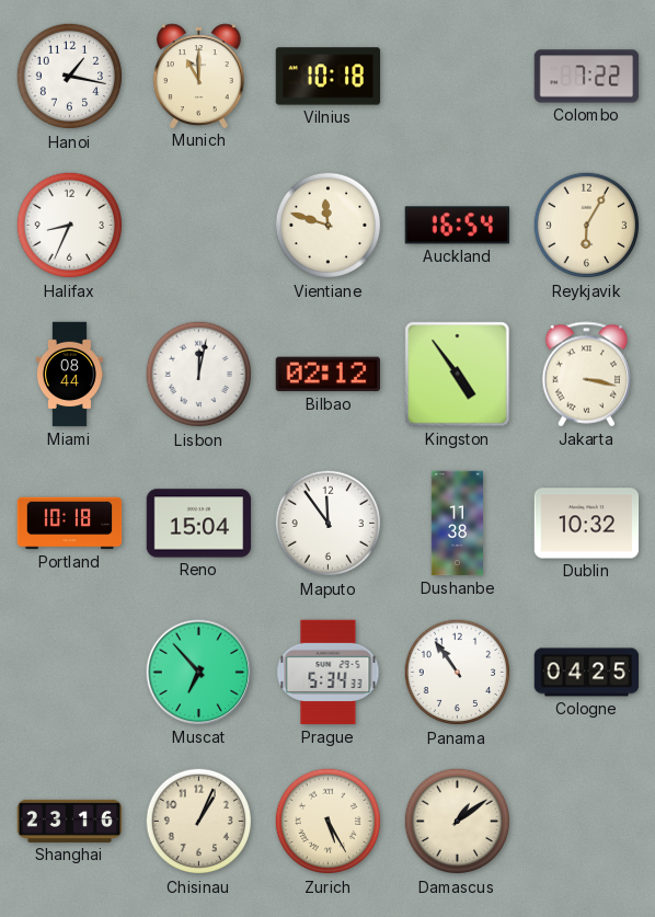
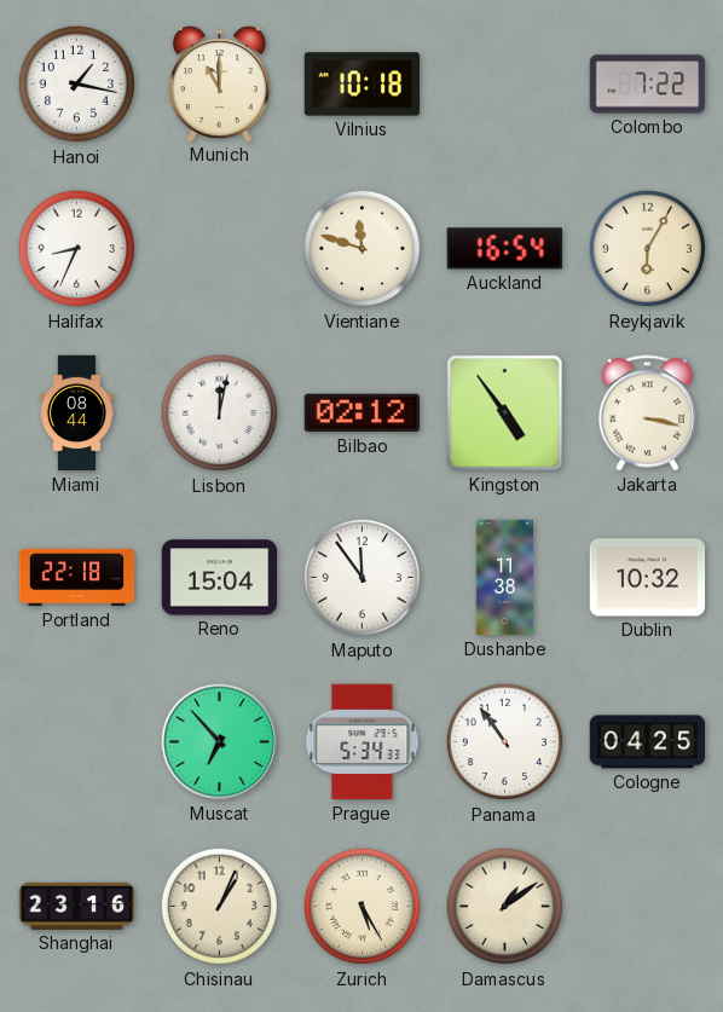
Portland: 10:18 -> 22:18
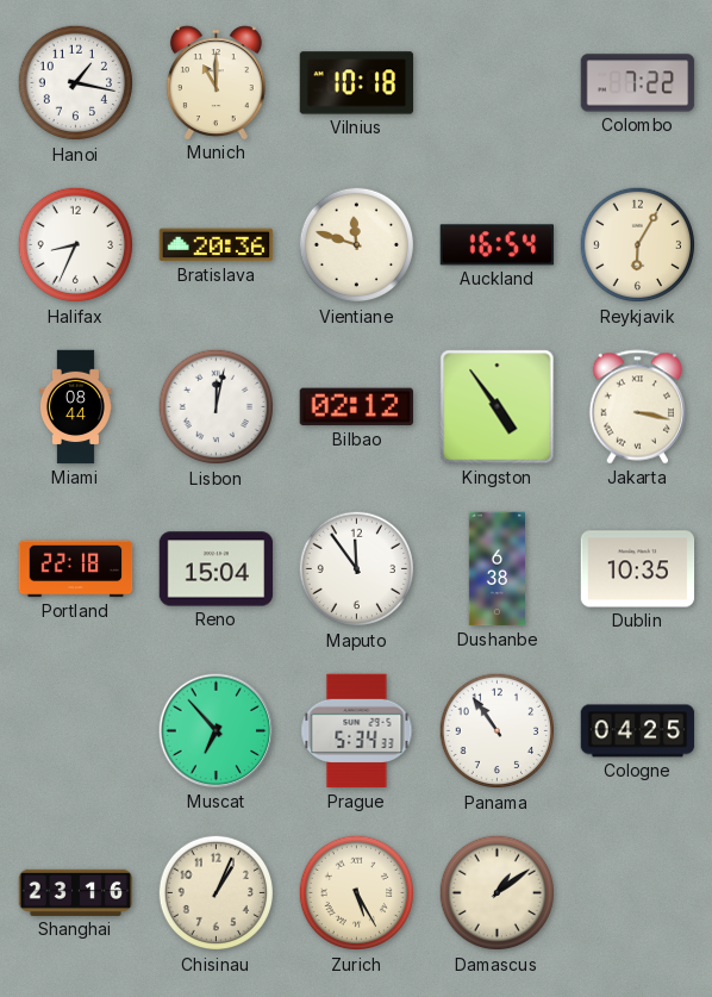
Bratislava: none -> 20:36
Dushanbe: 11:38 -> 6:38
Dublin: 10:32 -> 10:35
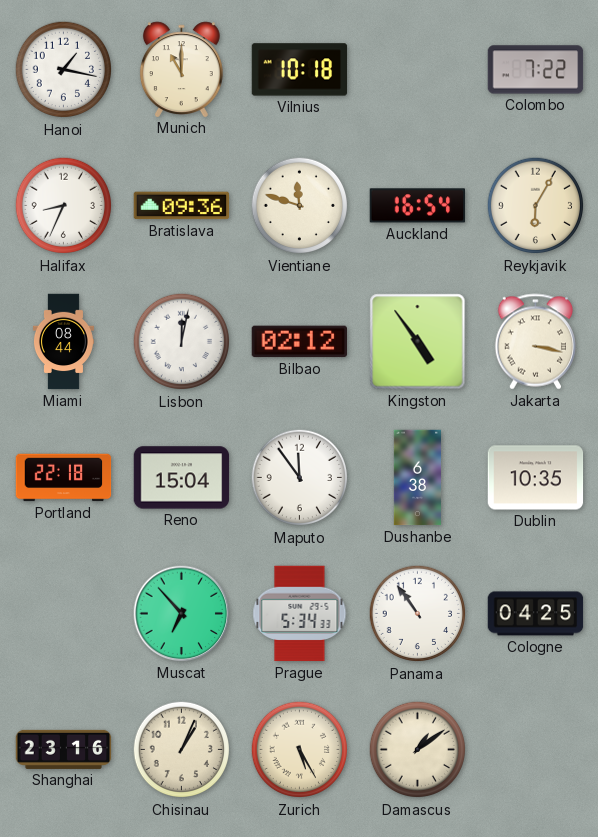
Bratislava: 20:36 -> 09:36
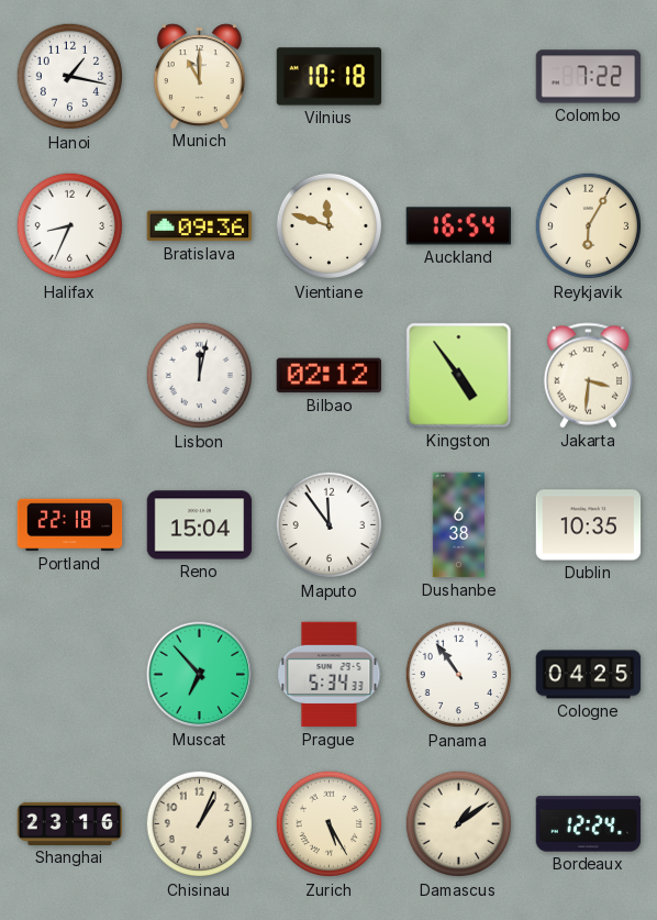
Miami: 08:44 -> none
Jakarta: 3:17 -> 3:31
Bordeaux: none -> 12:24
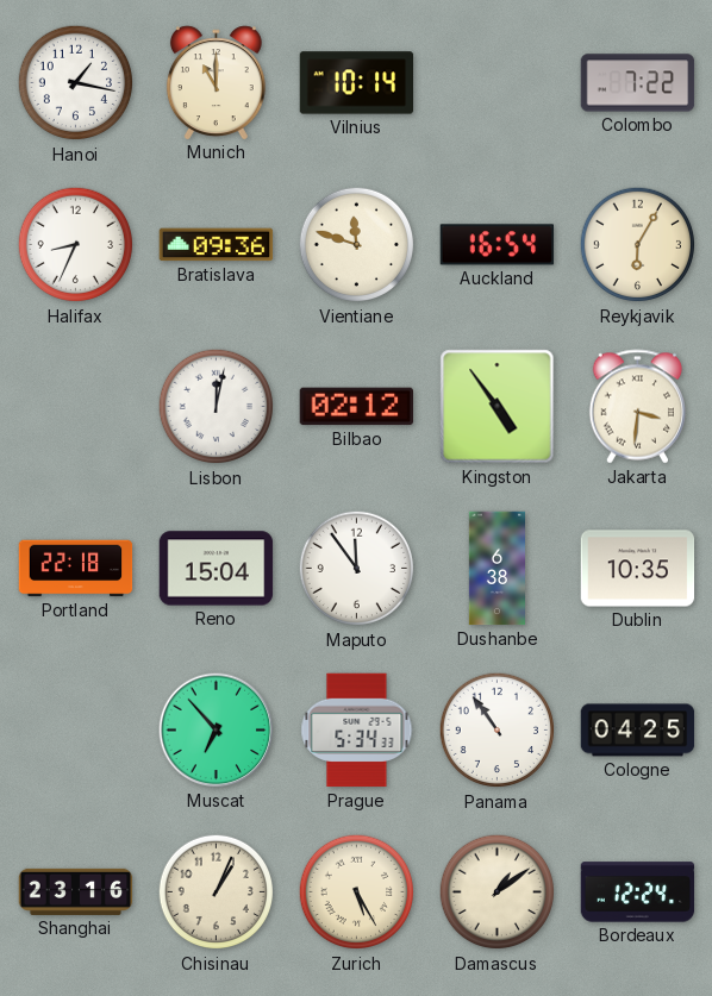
Vilnius: 10:18 -> 10:14
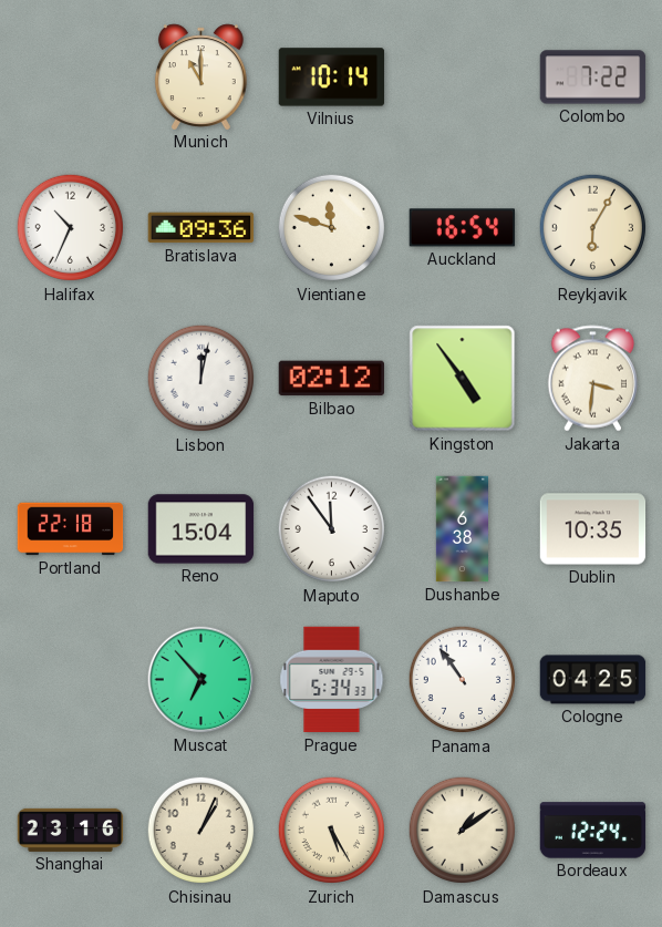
Hanoi: 1:17 -> none
Halifax: 8:34 -> 10:34
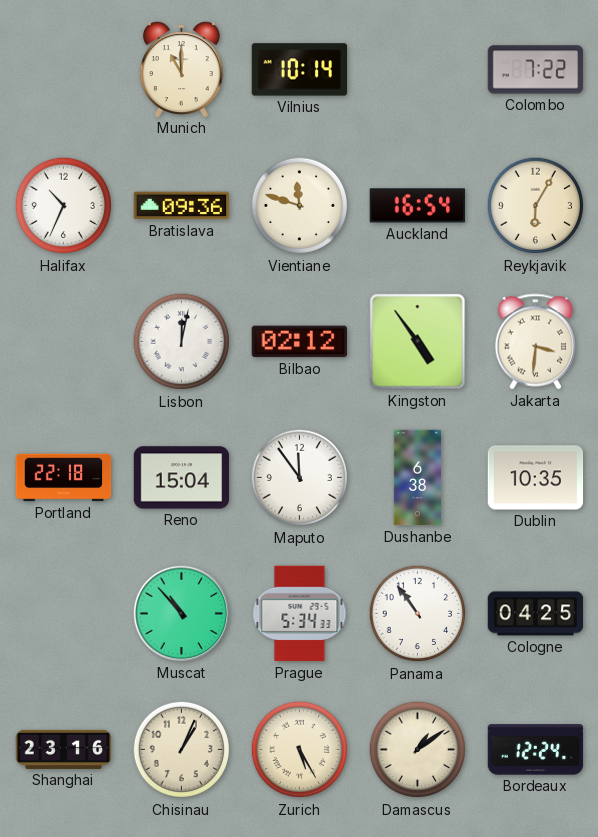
Muscat: 6:53 -> 10:53
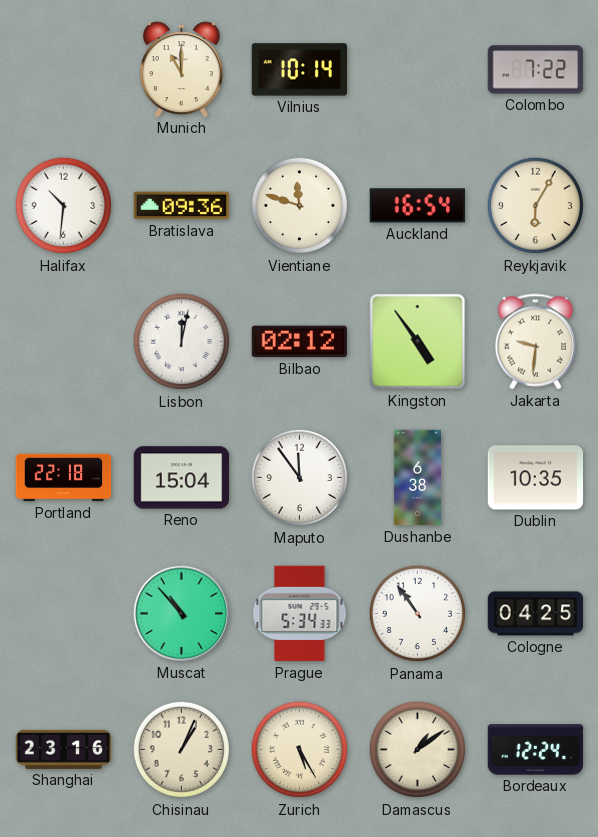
Halifax: 10:34 -> 10:31
Jakarta: 3:31 -> 9:31
